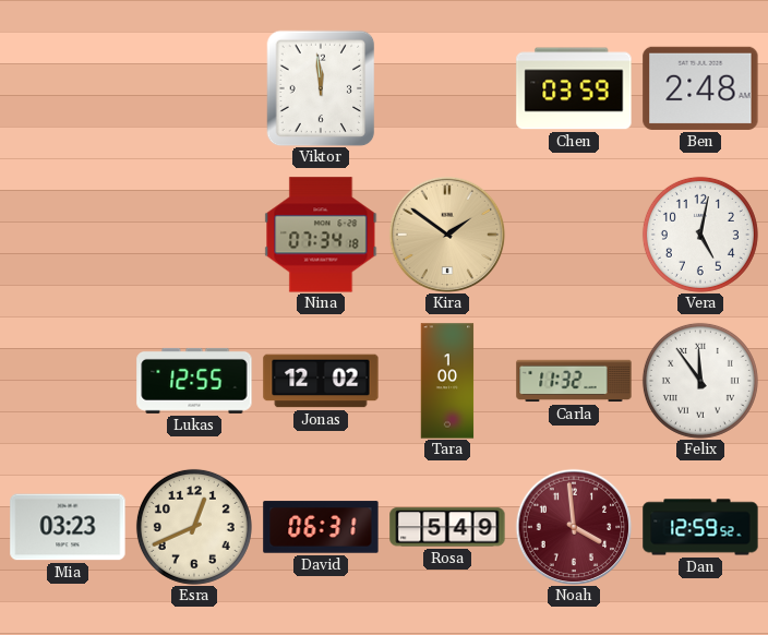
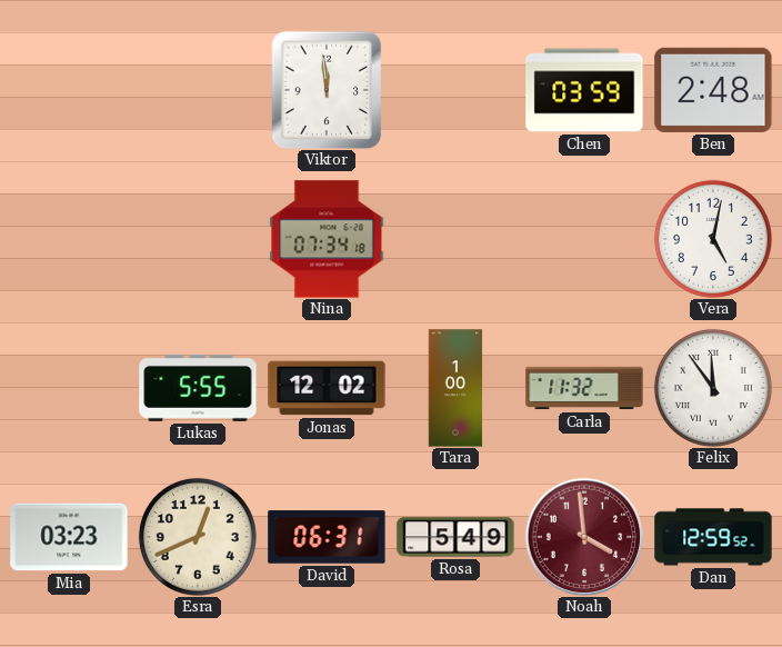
Kira: 1:51 -> none
Lukas: 12:55 -> 5:55
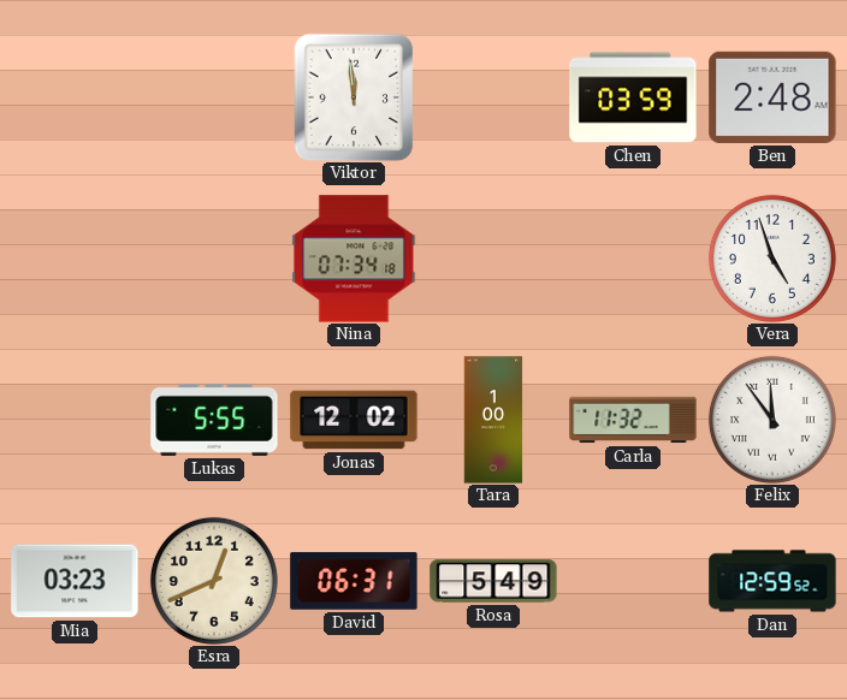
Vera: 5:02 -> 4:57
Noah: 3:59 -> none
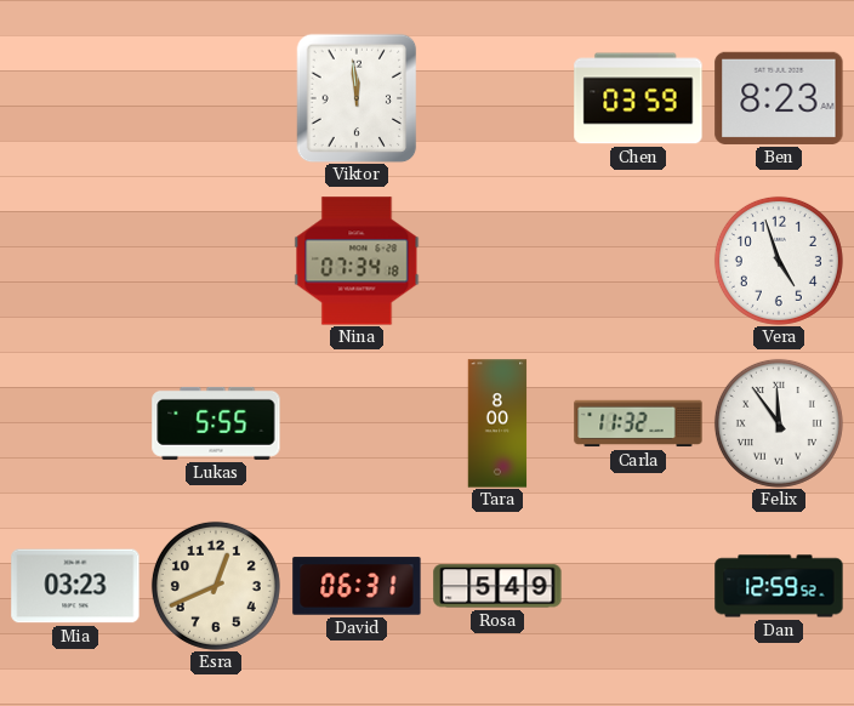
Ben: 2:48 -> 8:23
Jonas: 12:02 -> none
Tara: 1:00 -> 8:00
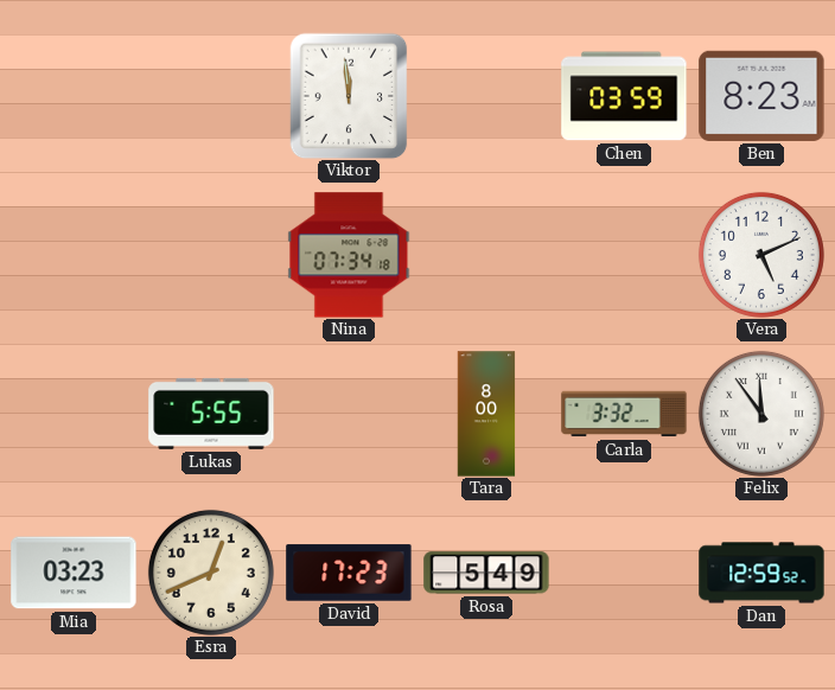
Vera: 4:57 -> 5:11
Carla: 11:32 -> 3:32
David: 06:31 -> 17:23
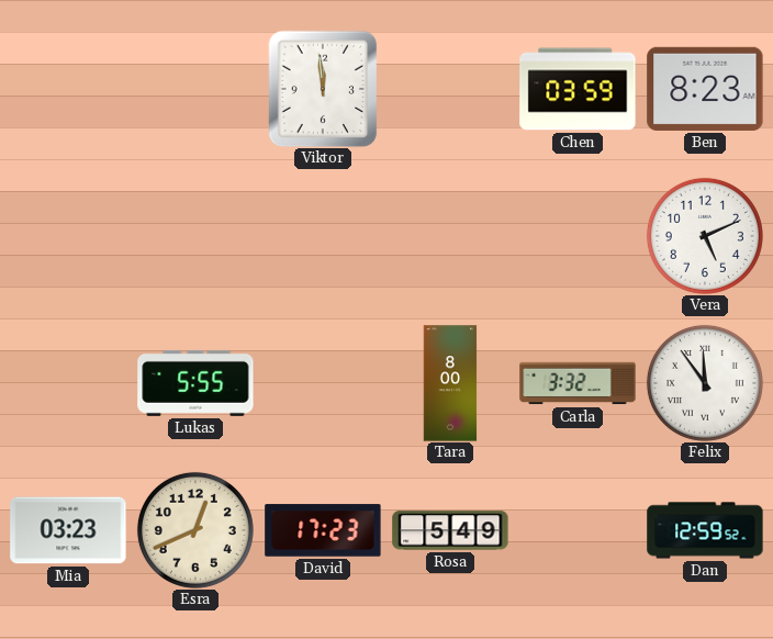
Nina: 07:34 -> none
